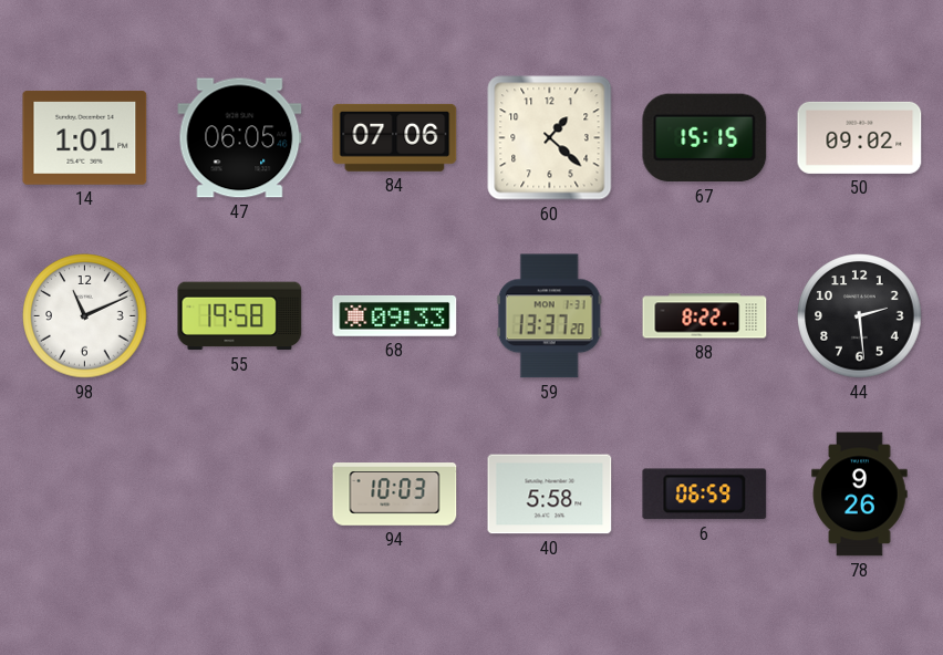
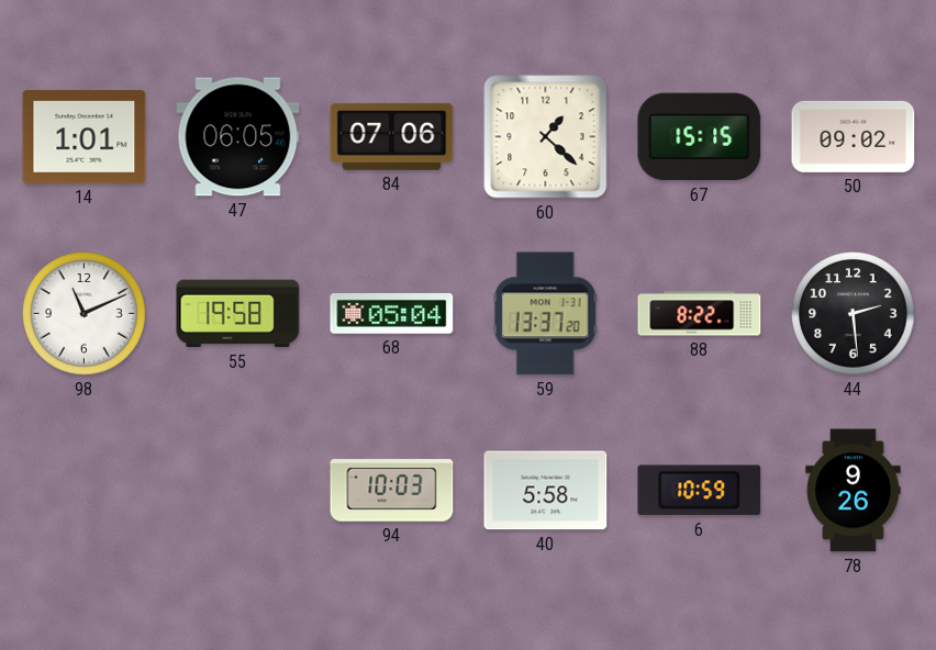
68: 09:33 -> 05:04
6: 06:59 -> 10:59
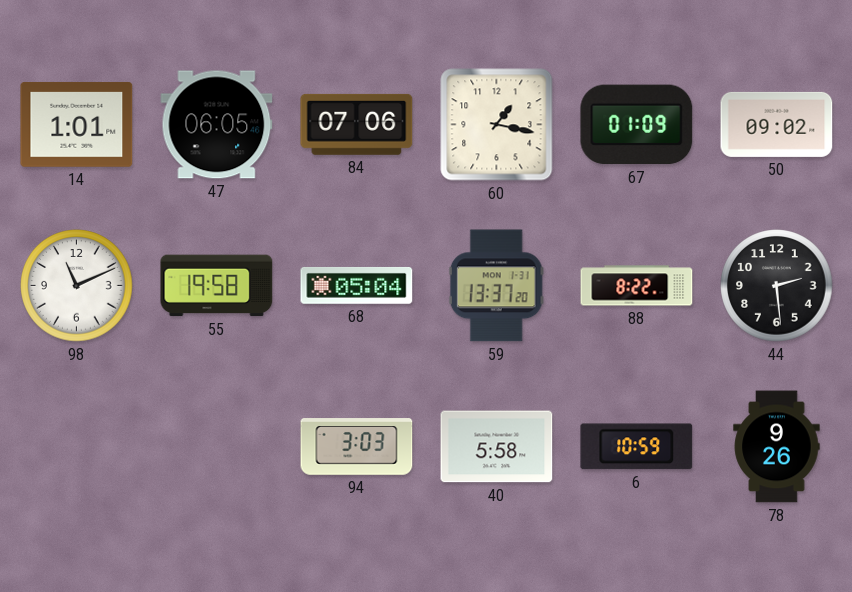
60: 1:22 -> 1:17
67: 15:15 -> 01:09
94: 10:03 -> 3:03
